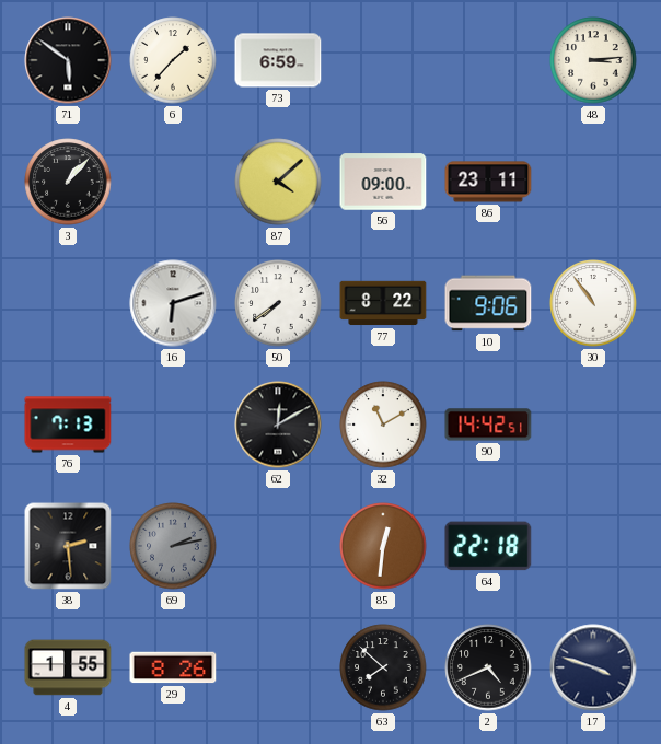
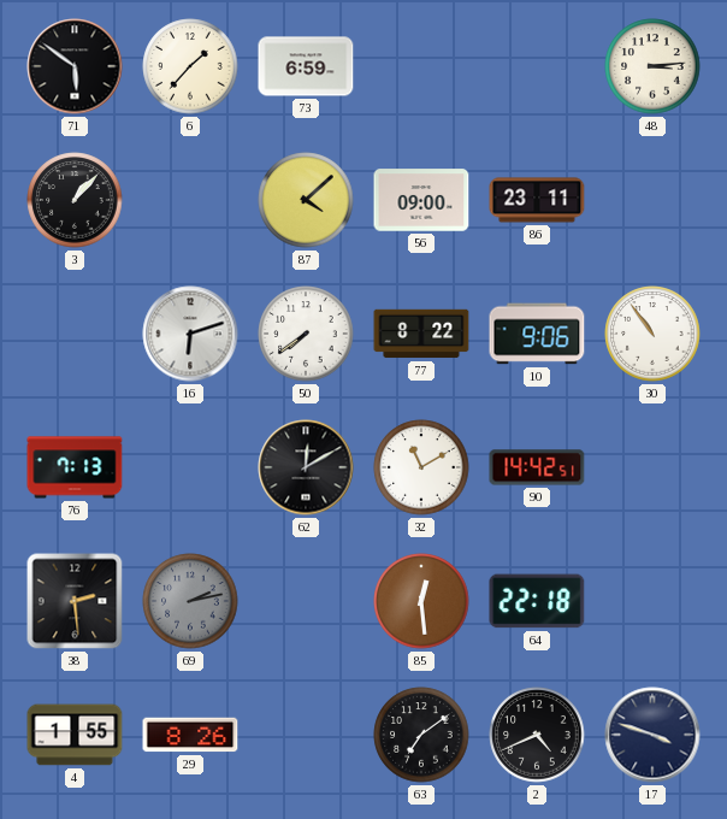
85: 12:31 -> 12:29
63: 7:52 -> 7:09
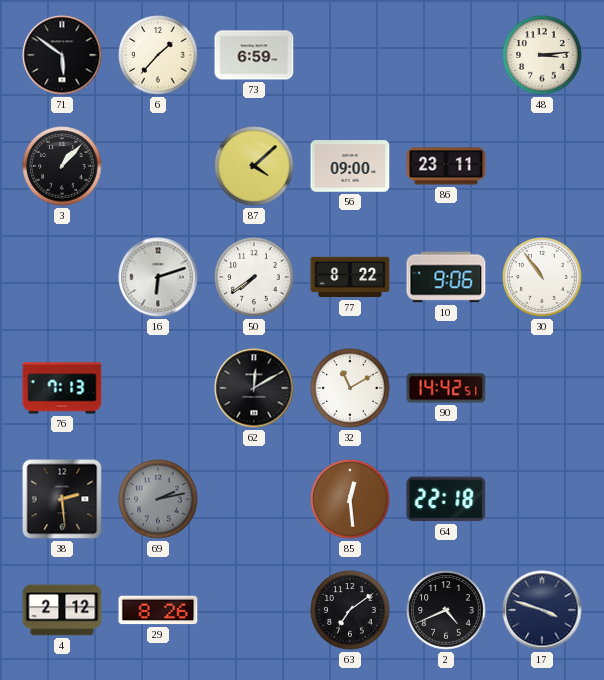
4: 1:55 -> 2:12
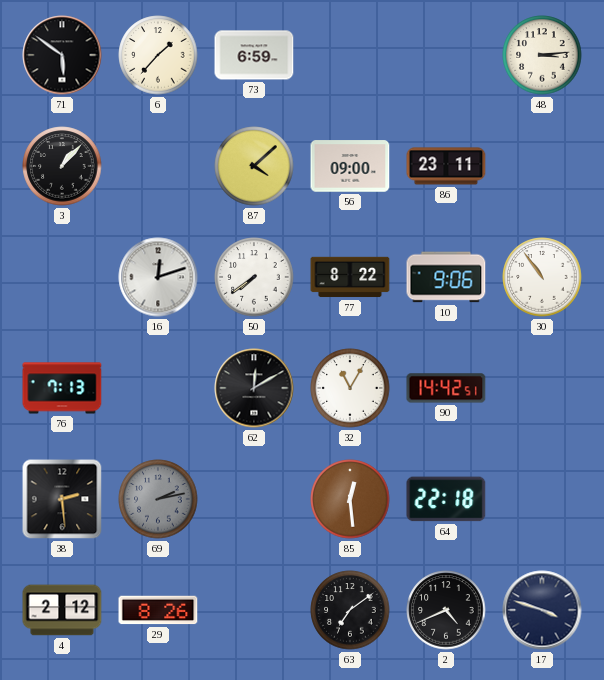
16: 6:12 -> 12:12
32: 11:10 -> 11:05
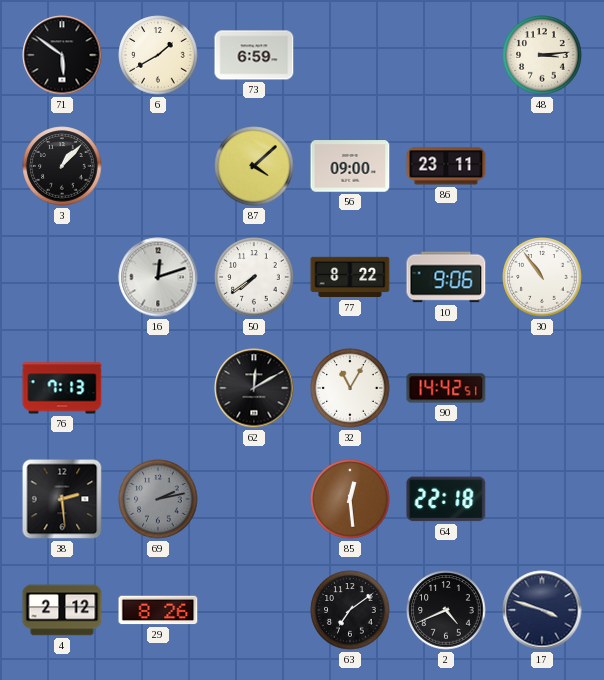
6: 1:37 -> 1:40
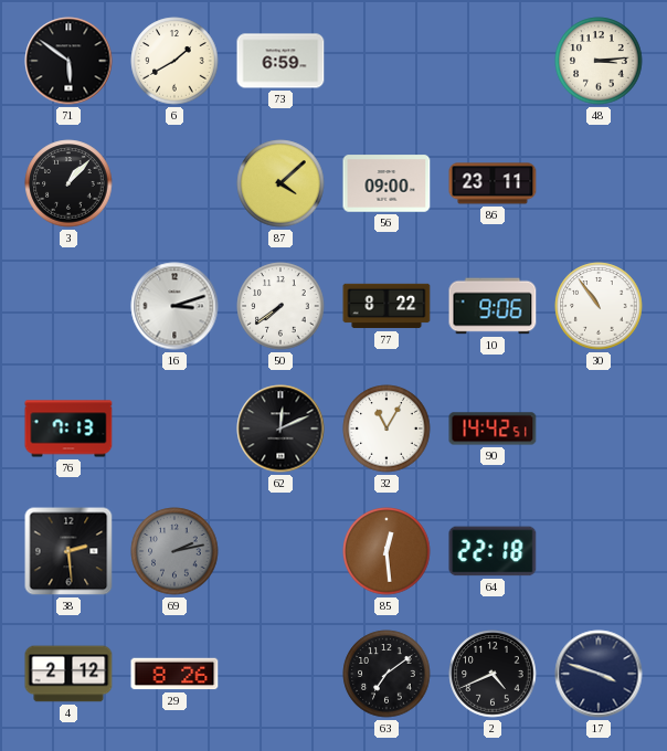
16: 12:12 -> 3:12
62: 12:10 -> 12:11
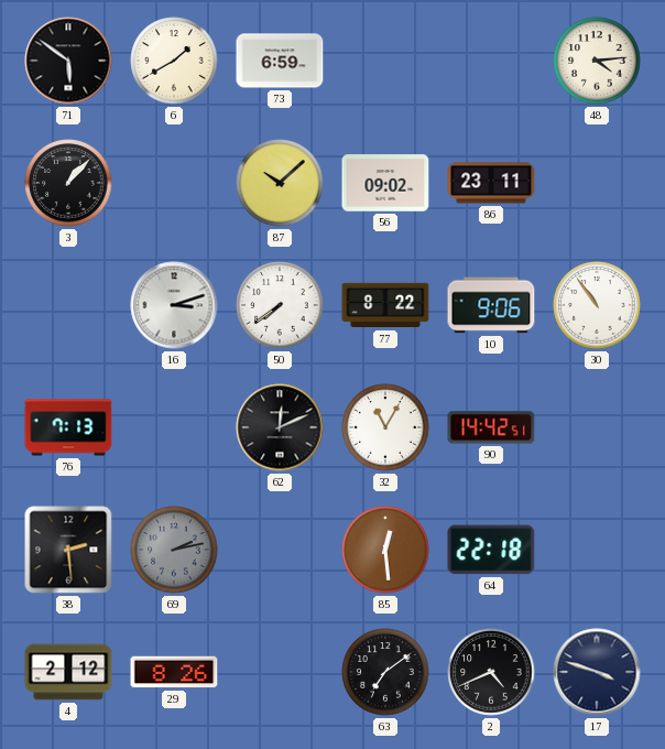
48: 3:14 -> 4:14
87: 4:08 -> 10:08
56: 09:00 -> 09:02
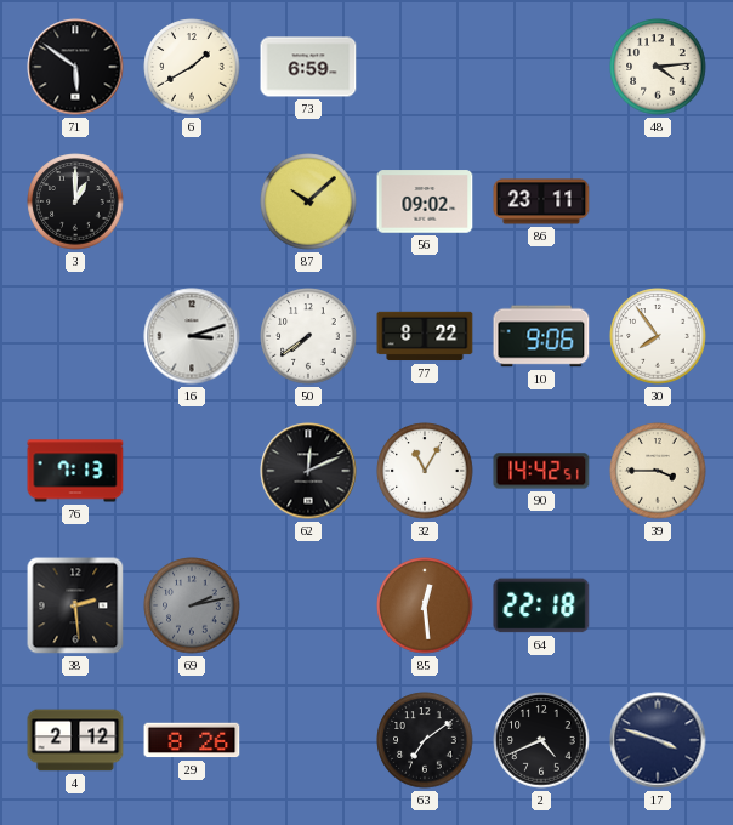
3: 1:07 -> 1:00
30: 10:54 -> 7:54
39: none -> 3:45
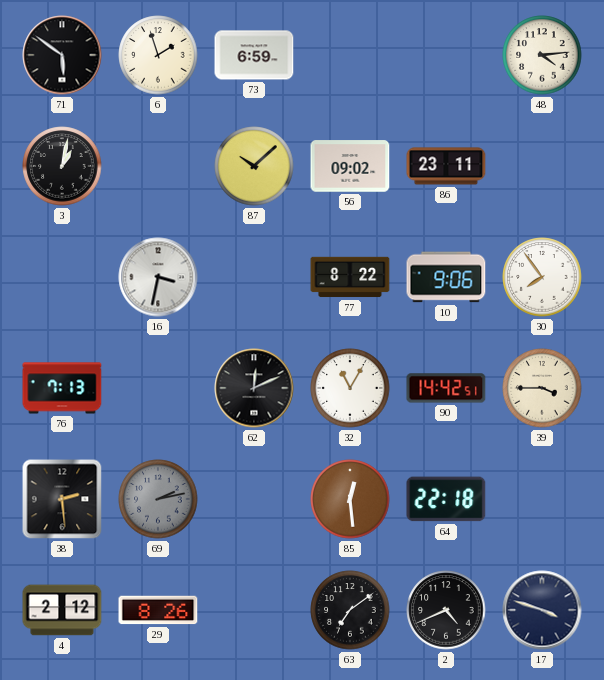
6: 1:40 -> 1:57
3: 1:00 -> 1:02
16: 3:12 -> 3:32
50: 7:39 -> none
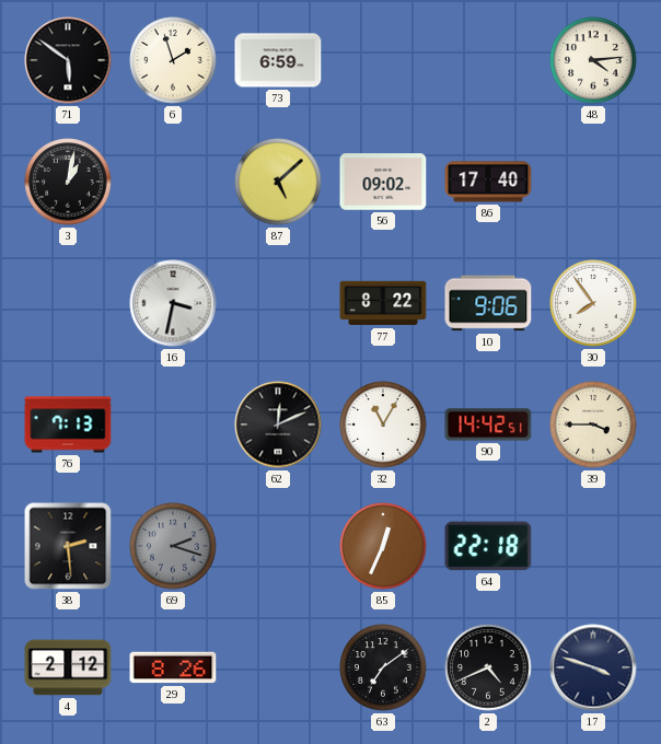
87: 10:08 -> 5:08
86: 23:11 -> 17:40
69: 2:13 -> 2:18
85: 12:29 -> 12:34
